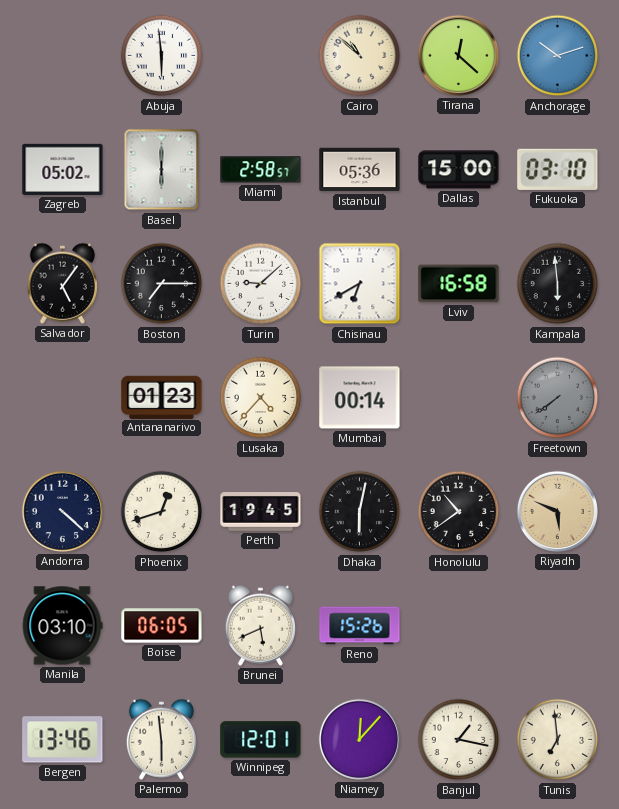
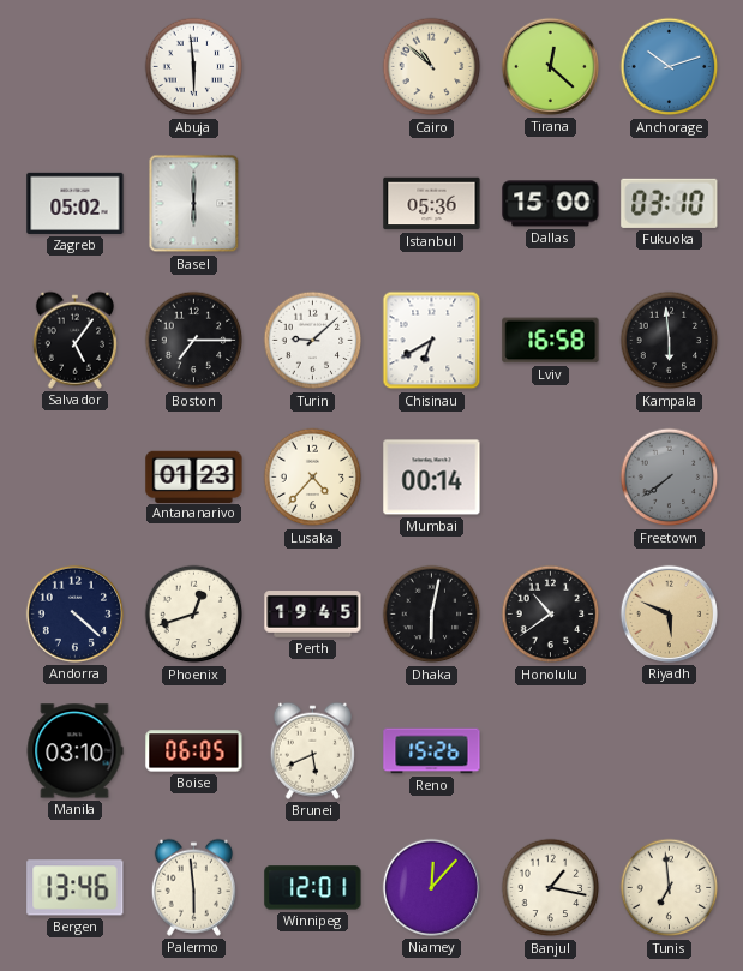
Miami: 2:58 -> none
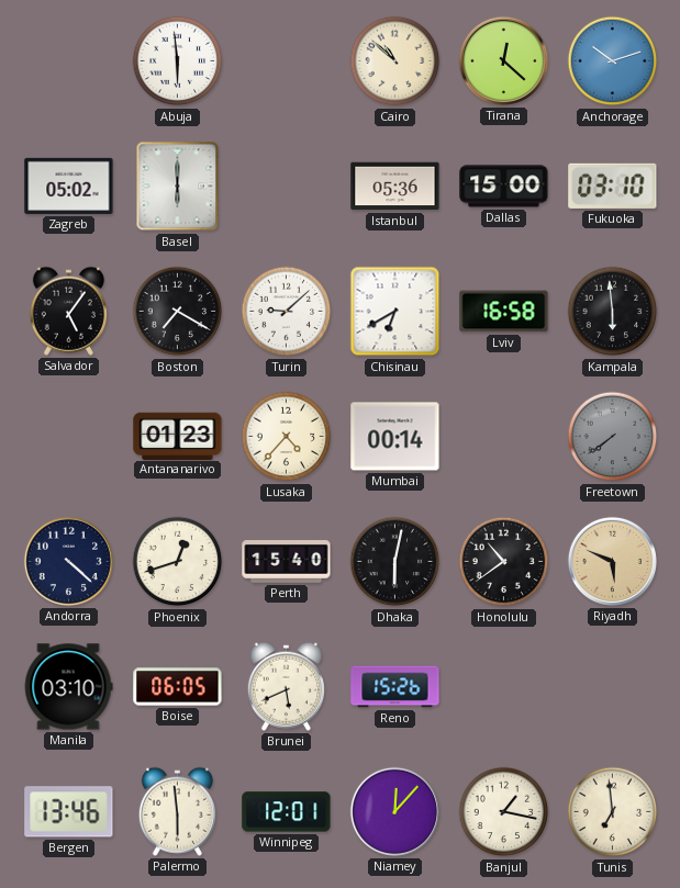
Boston: 7:15 -> 7:20
Perth: 19:45 -> 15:40
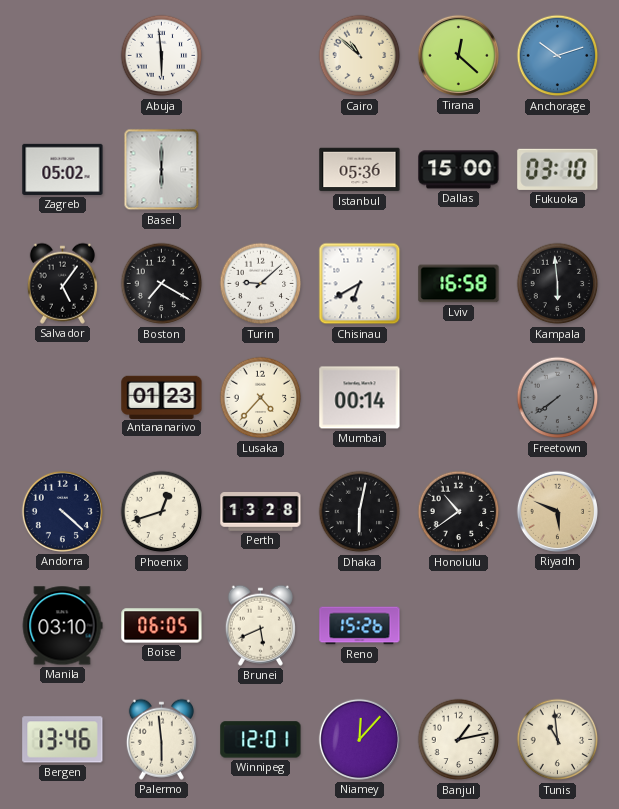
Perth: 15:40 -> 13:28
Banjul: 1:17 -> 1:13
Tunis: 6:59 -> 10:59
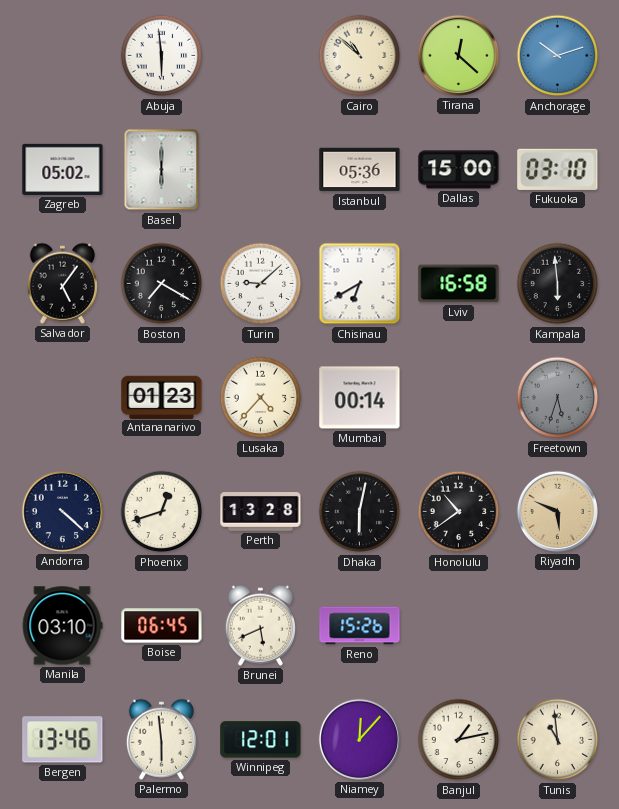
Freetown: 7:39 -> 5:33
Boise: 06:05 -> 06:45
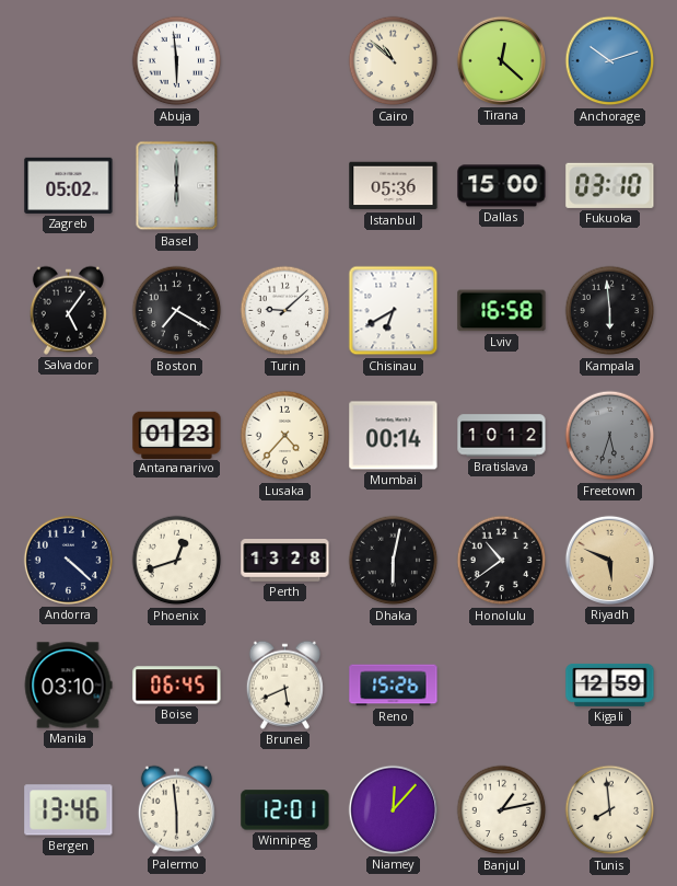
Bratislava: none -> 10:12
Kigali: none -> 12:59
Tunis: 10:59 -> 7:59
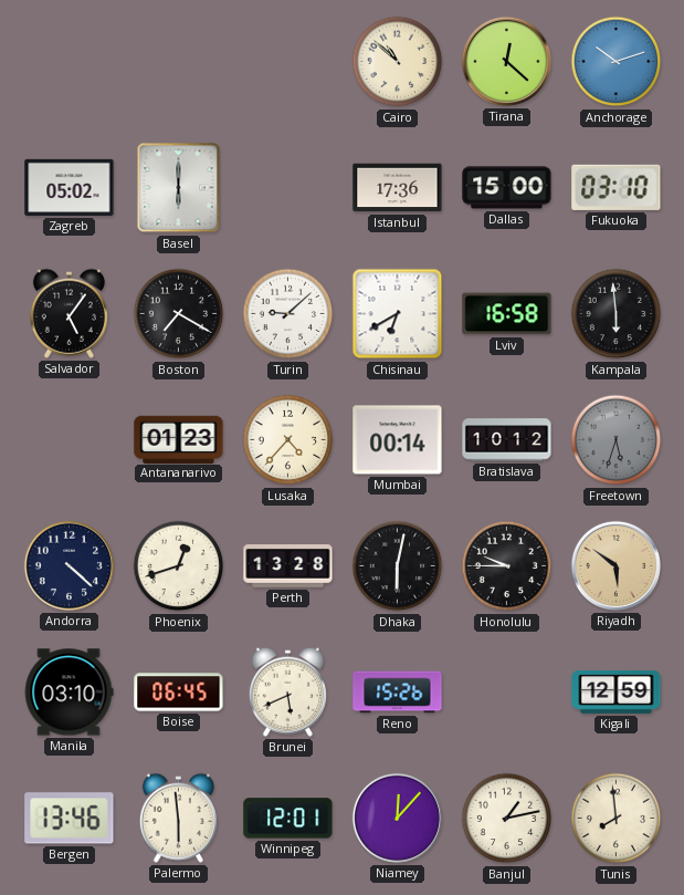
Abuja: 5:59 -> none
Istanbul: 05:36 -> 17:36
Honolulu: 10:39 -> 9:45
Riyadh: 5:49 -> 5:51
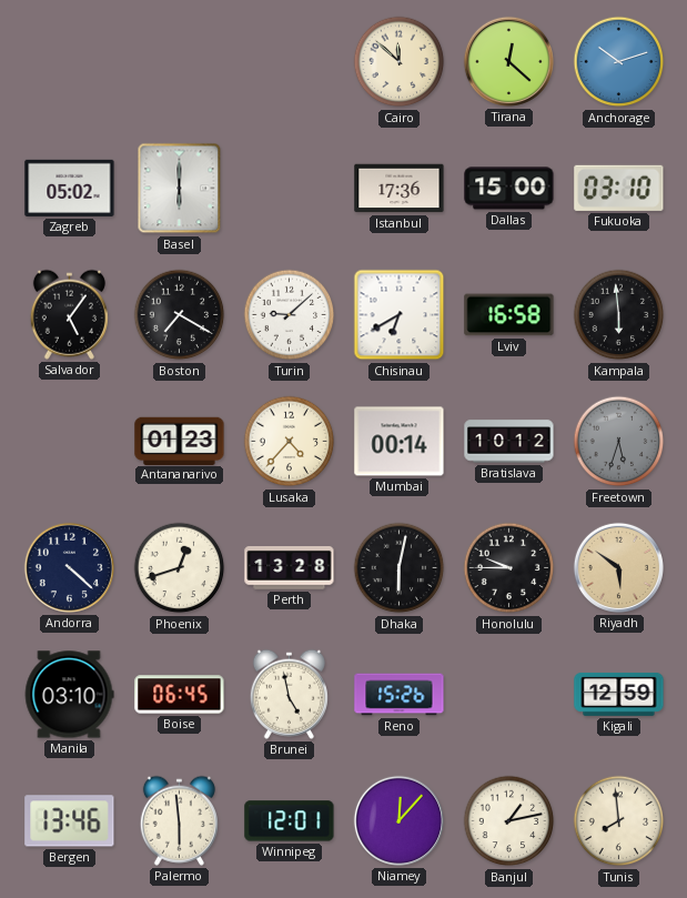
Cairo: 10:52 -> 11:52
Brunei: 5:41 -> 4:58
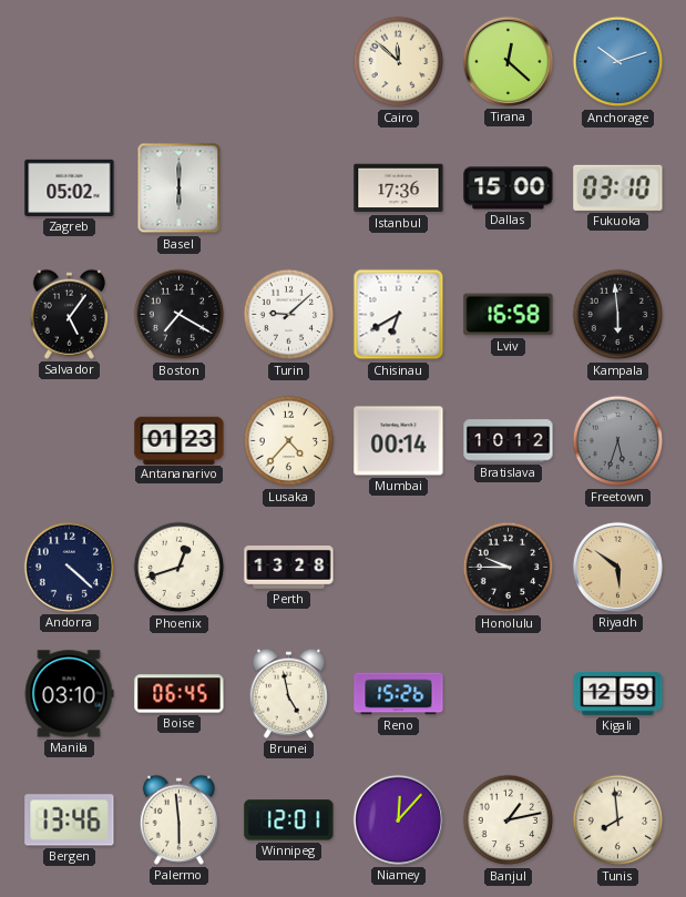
Dhaka: 6:02 -> none
